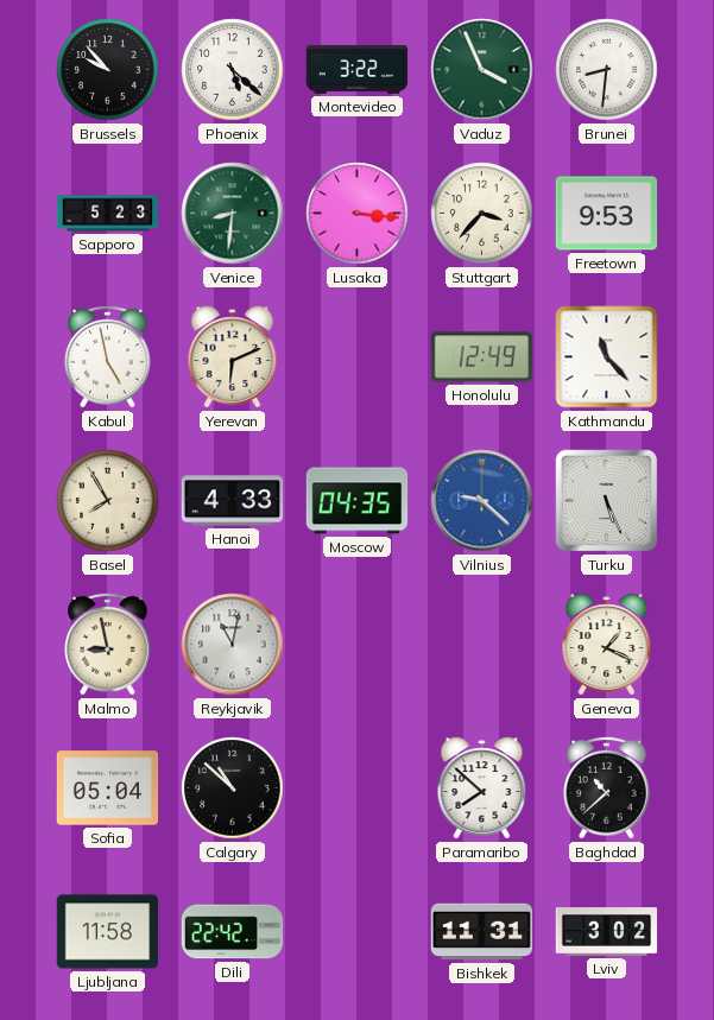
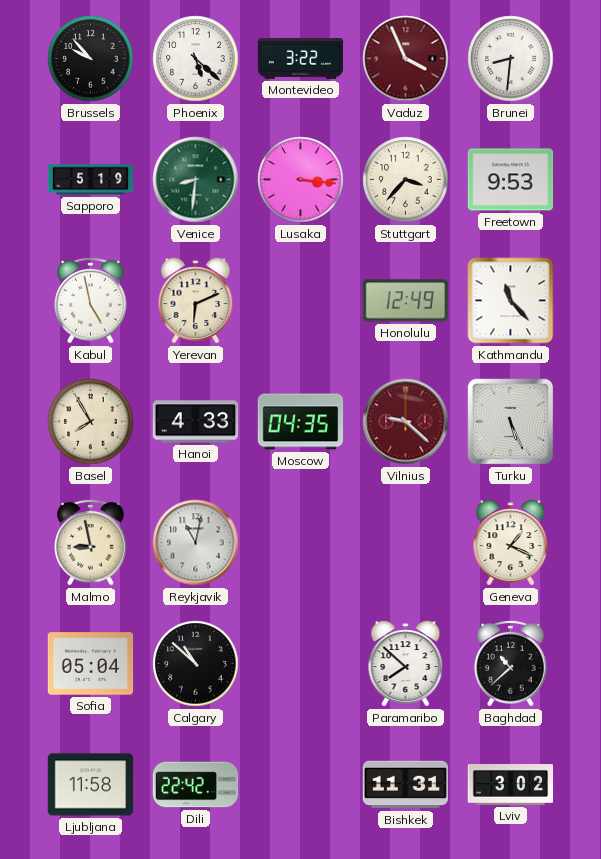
Vaduz dial: green -> burgundy
Sapporo: 5:23 -> 5:19
Vilnius dial: blue -> burgundy
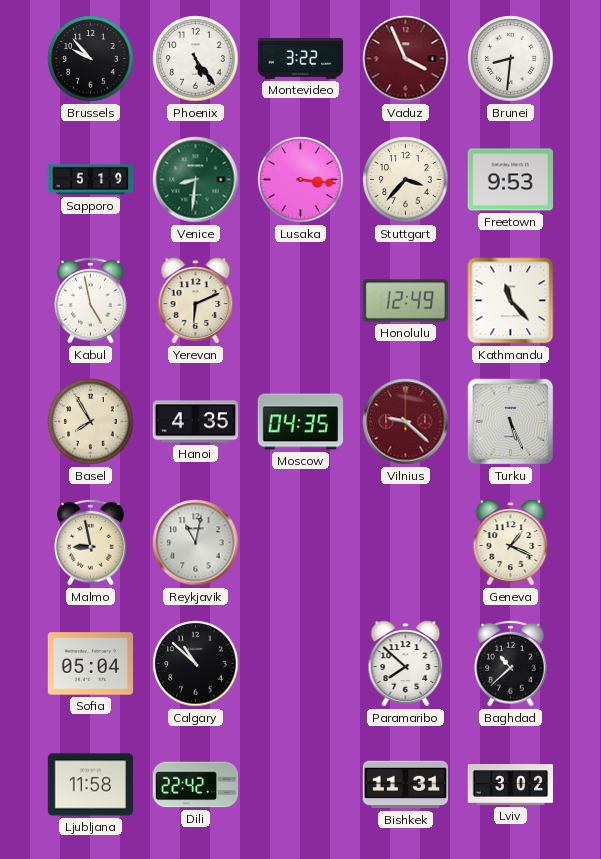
Phoenix: 5:22 -> 5:24
Hanoi: 4:33 -> 4:35
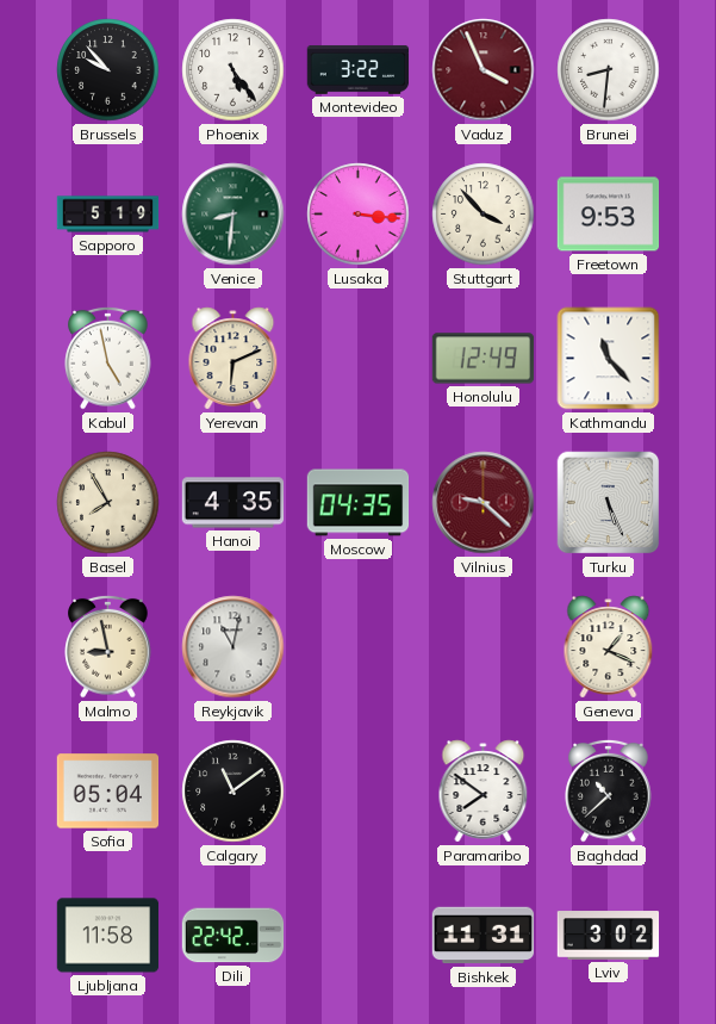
Stuttgart: 3:37 -> 3:53
Calgary: 10:52 -> 11:09
Paramaribo: 7:52 -> 7:51
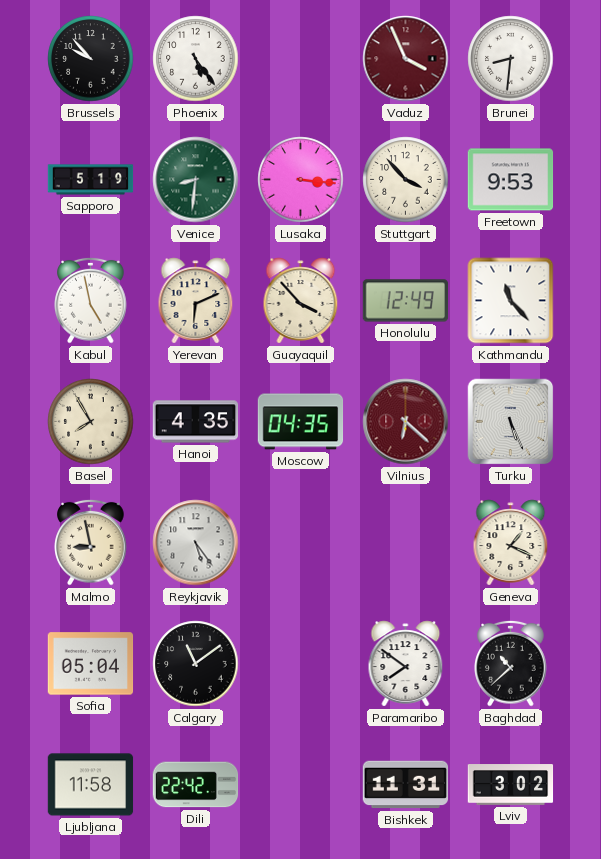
Montevideo: 3:22 -> none
Guayaquil: none -> 3:53
Vilnius: 9:22 -> 6:22
Reykjavik: 11:02 -> 5:24
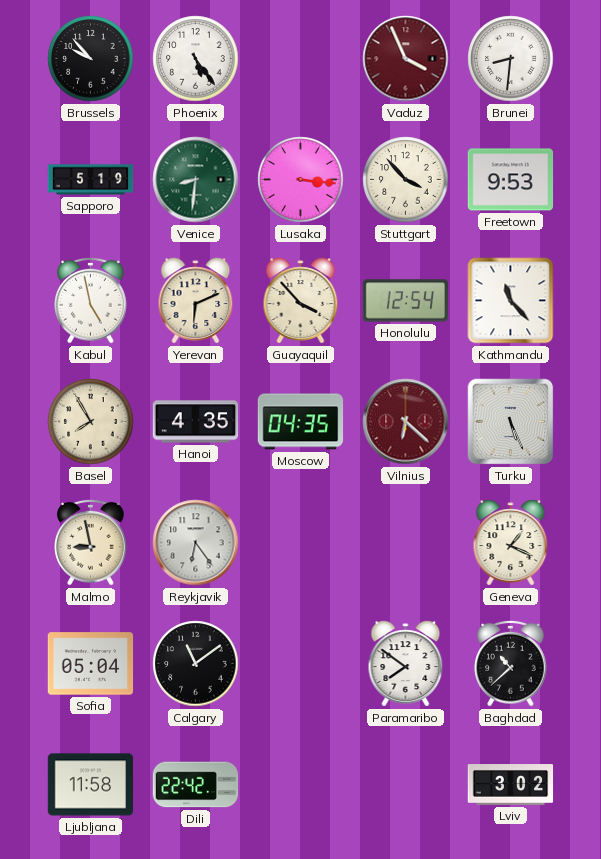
Honolulu: 12:49 -> 12:54
Reykjavik: 5:24 -> 6:24
Bishkek: 11:31 -> none
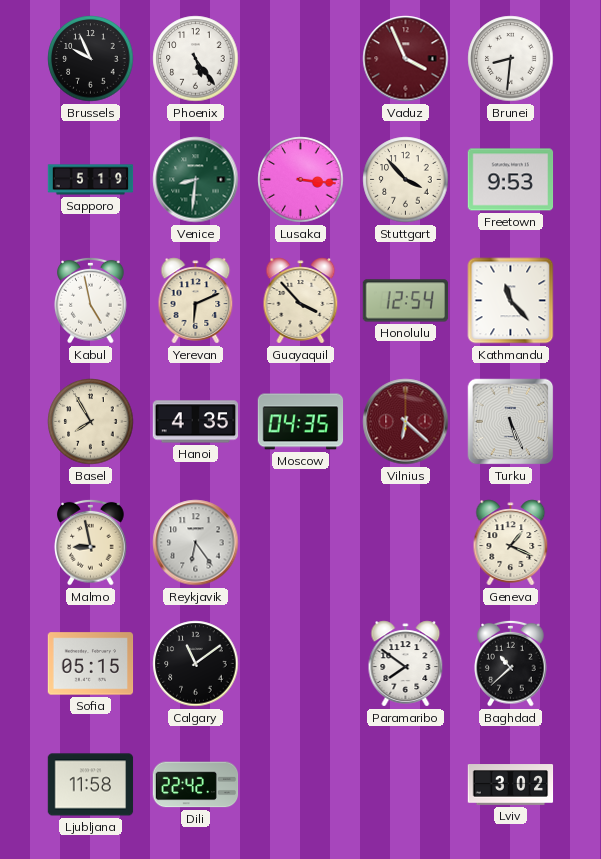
Brussels: 9:53 -> 9:56
Sofia: 05:04 -> 05:15
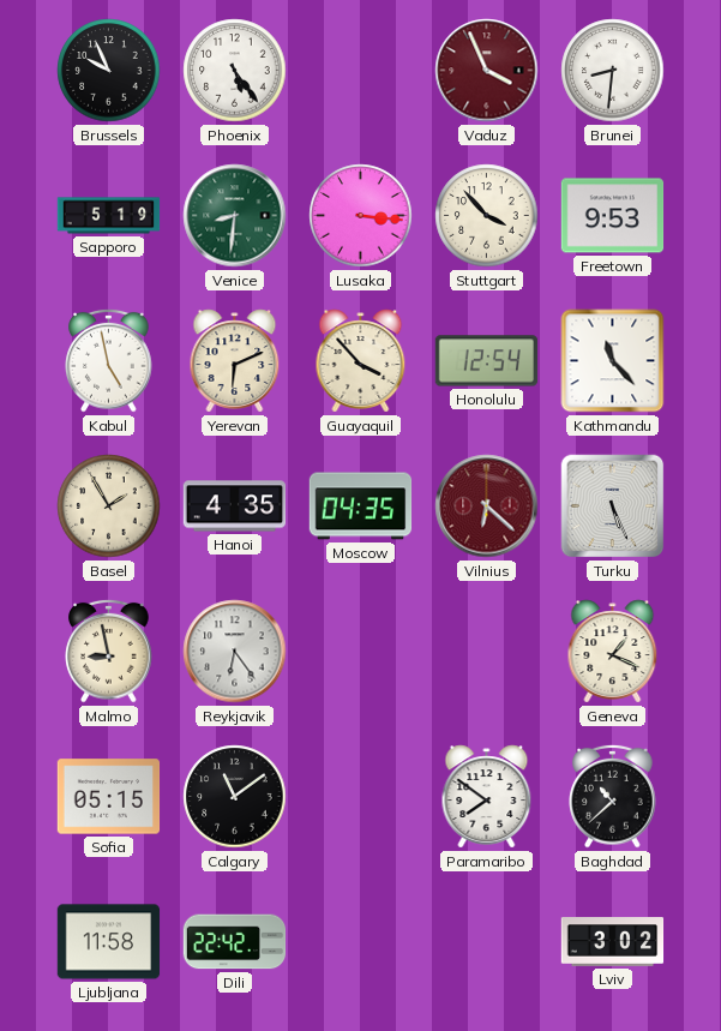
Basel: 7:55 -> 1:55
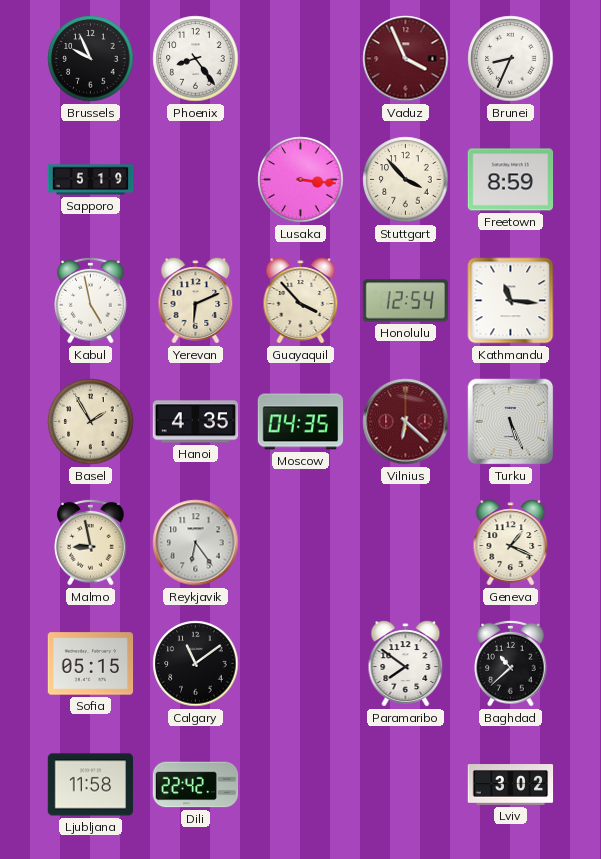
Phoenix: 5:24 -> 8:24
Brunei: 8:31 -> 8:34
Venice: 8:31 -> none
Freetown: 9:53 -> 8:59
Kathmandu: 11:23 -> 11:16
